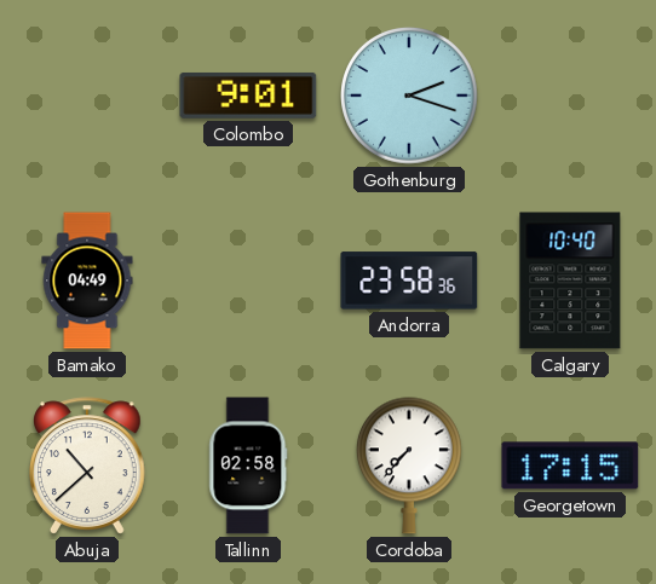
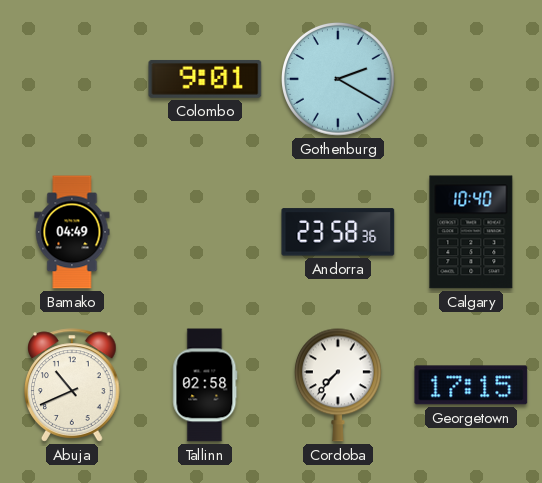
Gothenburg: 2:18 -> 2:20
Abuja: 10:38 -> 10:41
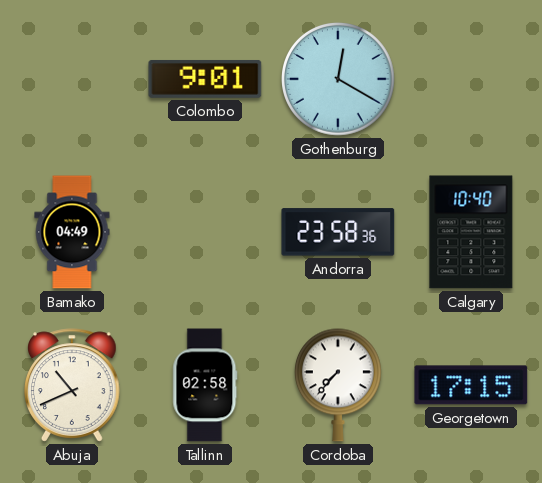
Gothenburg: 2:20 -> 12:20
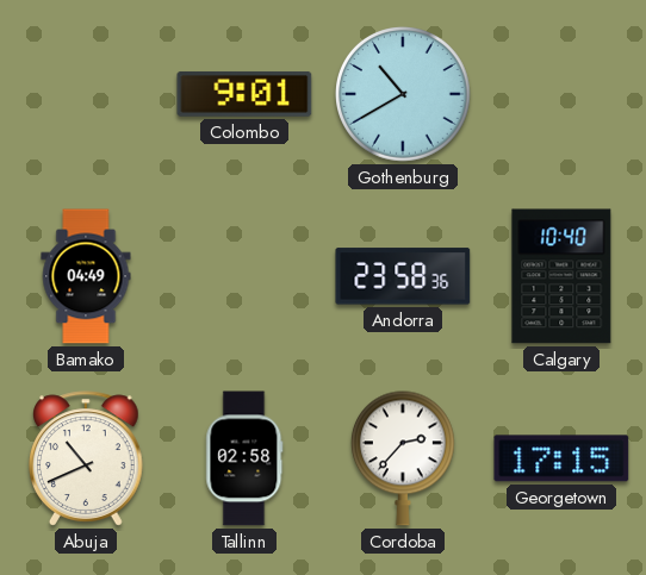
Gothenburg: 12:20 -> 10:40
Cordoba: 7:37 -> 2:37
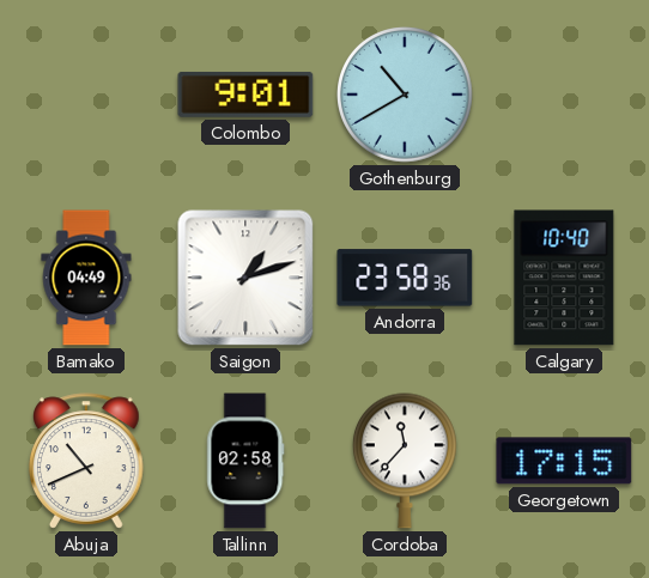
Saigon: none -> 1:12
Cordoba: 2:37 -> 11:37
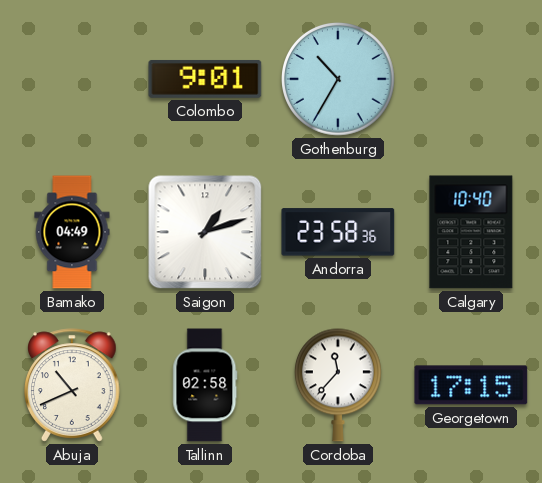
Gothenburg: 10:40 -> 10:35
